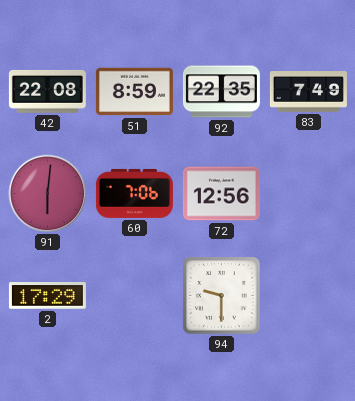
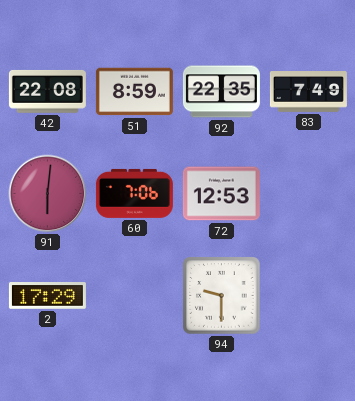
72: 12:56 -> 12:53
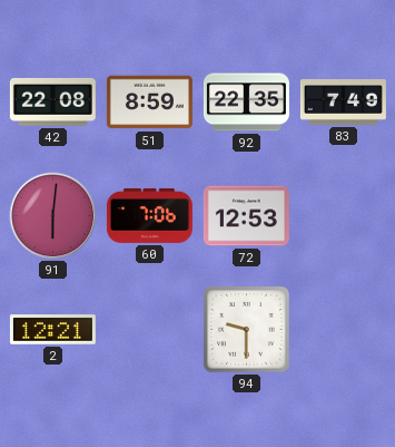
2: 17:29 -> 12:21
